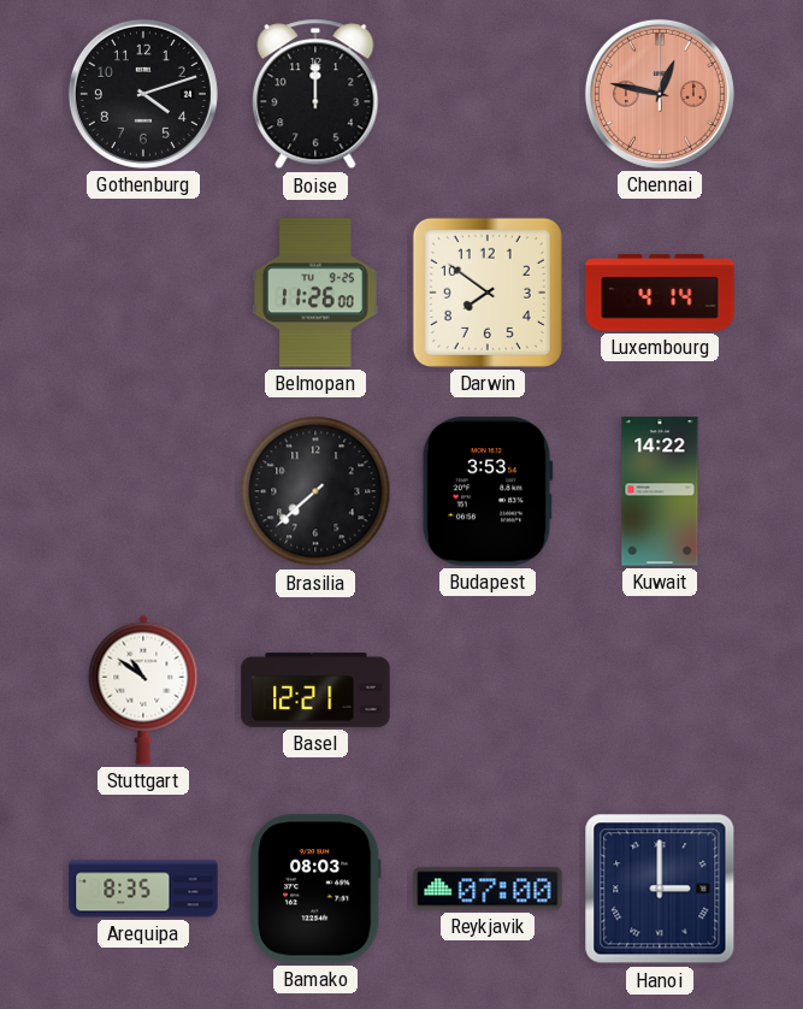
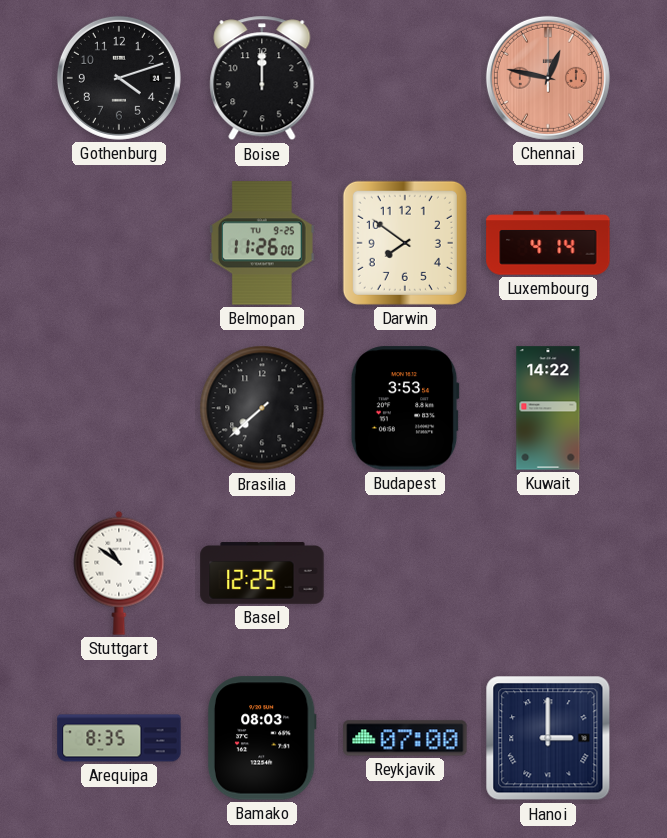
Basel: 12:21 -> 12:25
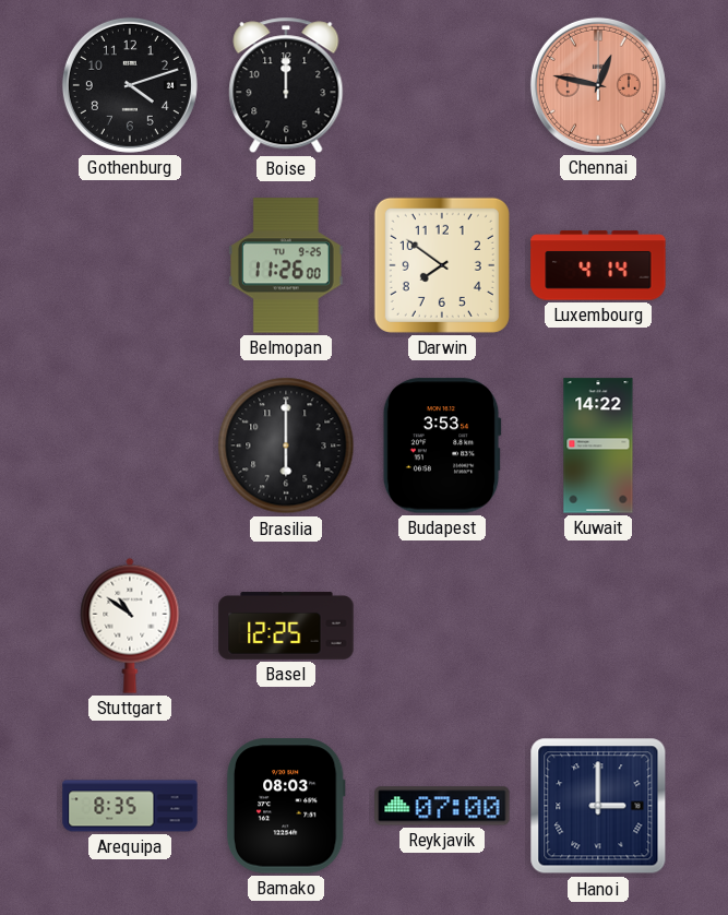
Brasilia: 7:38 -> 6:00
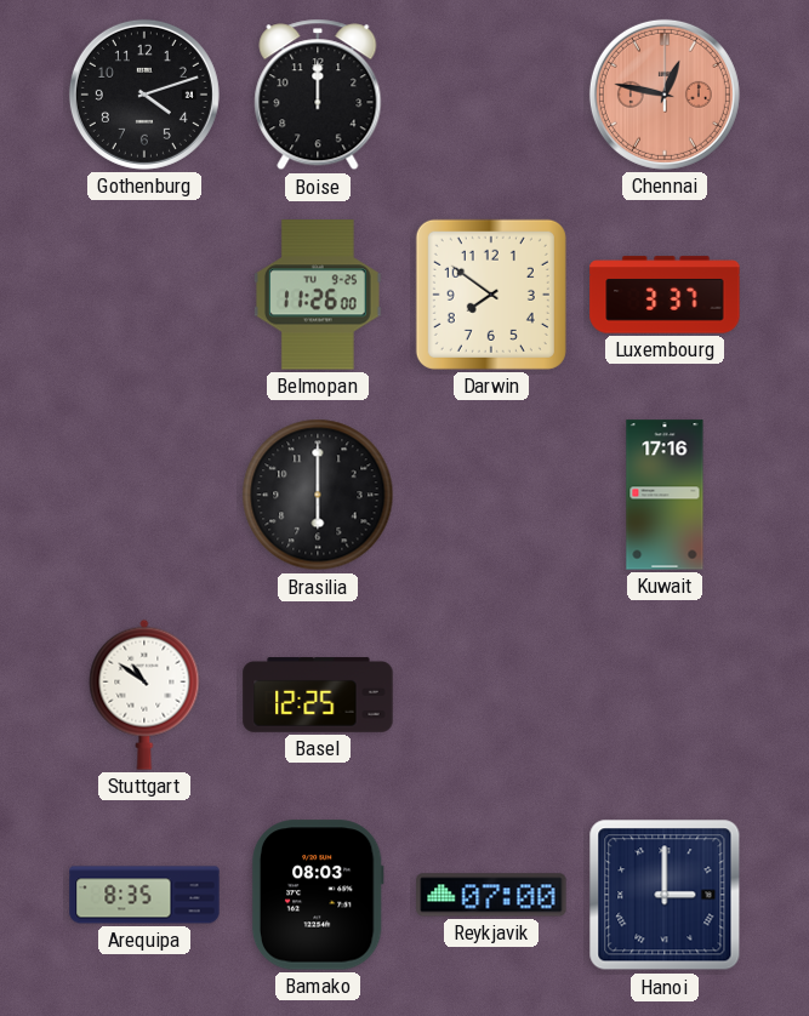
Luxembourg: 4:14 -> 3:37
Budapest: 3:53 -> none
Kuwait: 14:22 -> 17:16
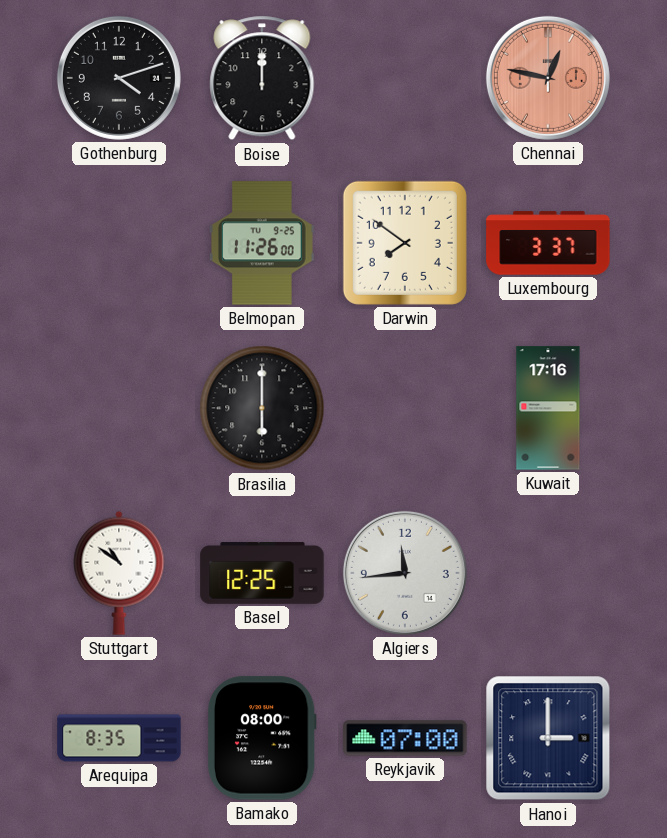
Algiers: none -> 11:44
Bamako: 08:03 -> 08:00
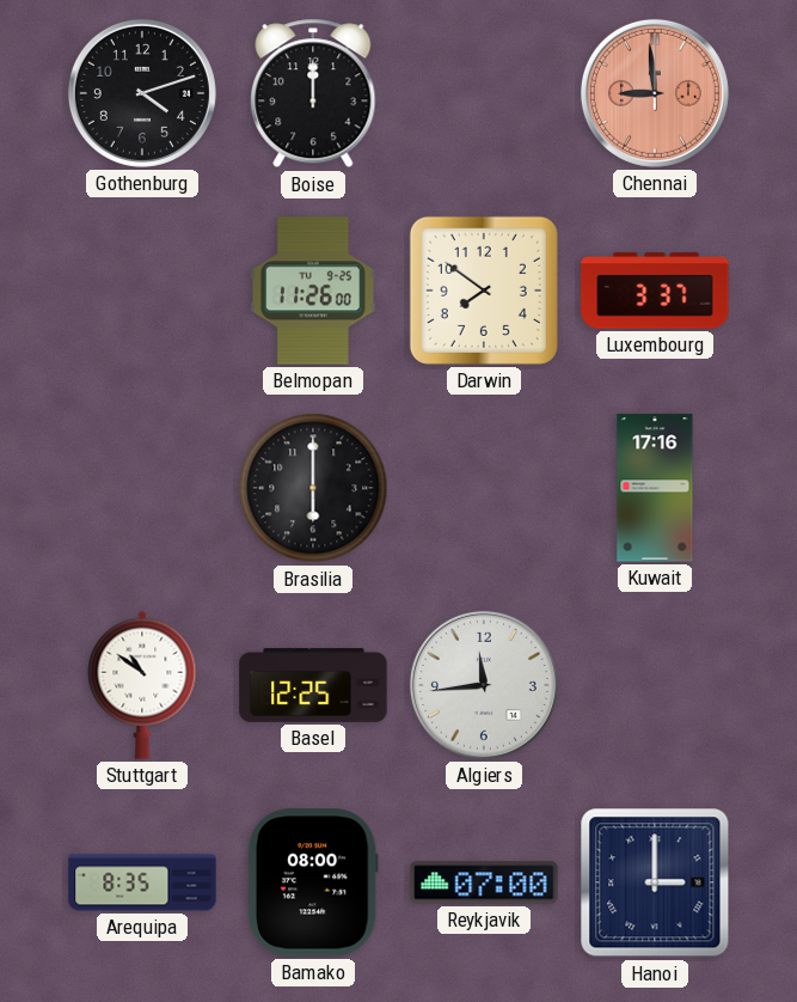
Chennai: 12:47 -> 8:59
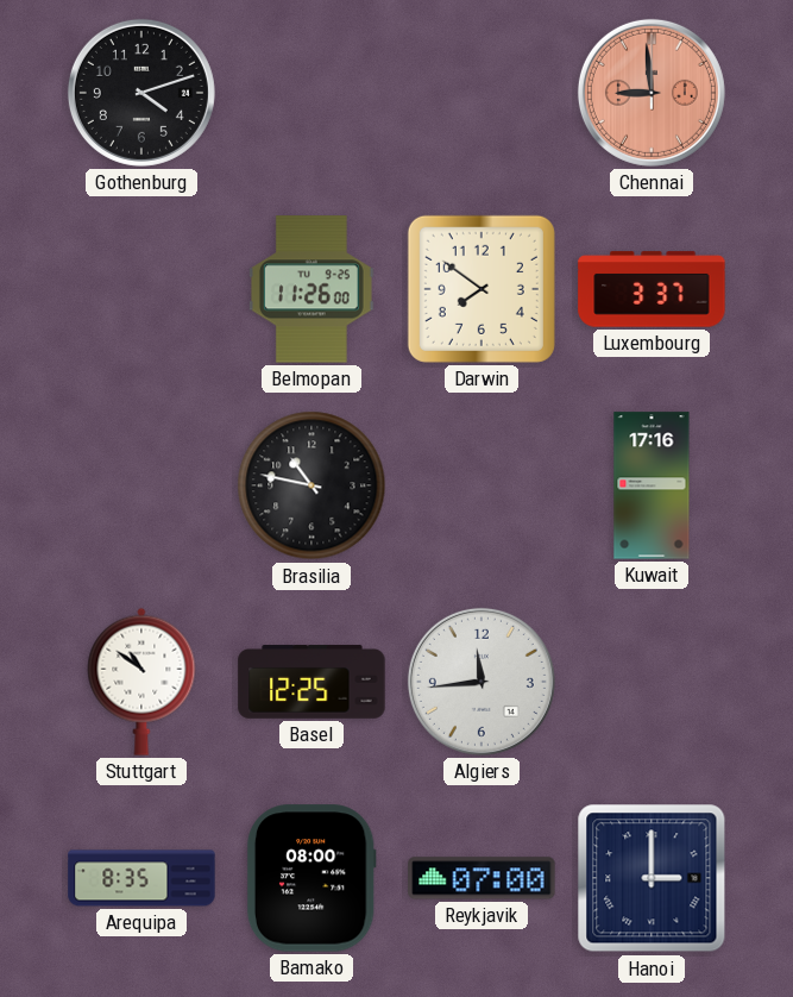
Boise: 12:00 -> none
Brasilia: 6:00 -> 10:47
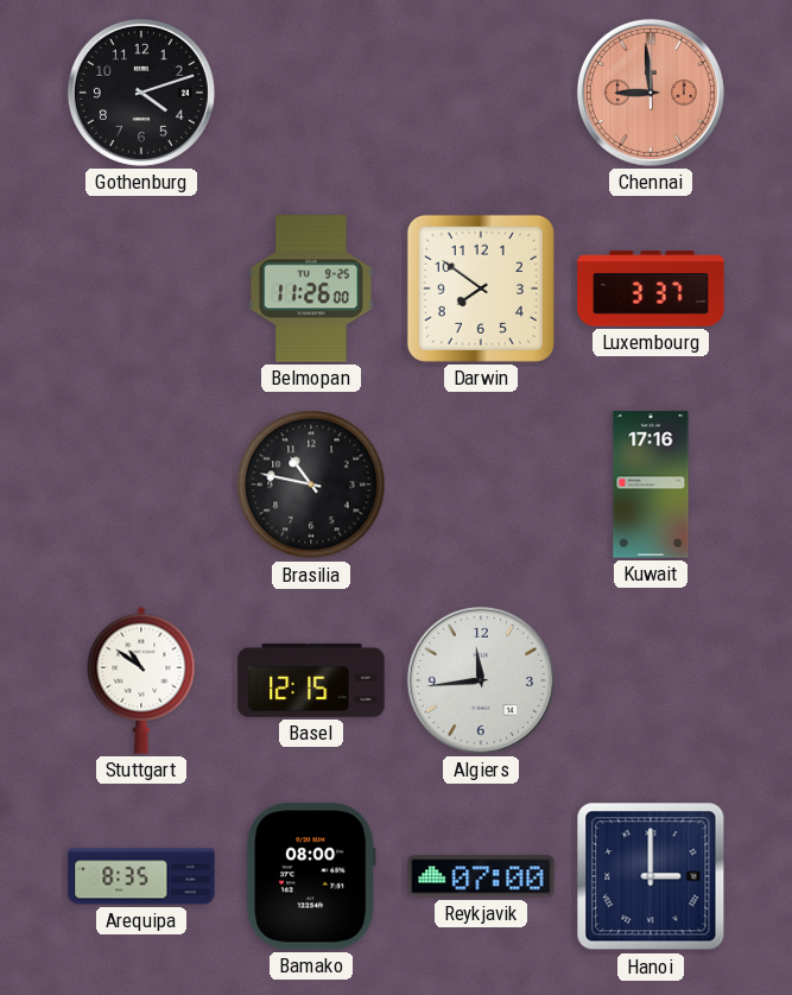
Basel: 12:25 -> 12:15
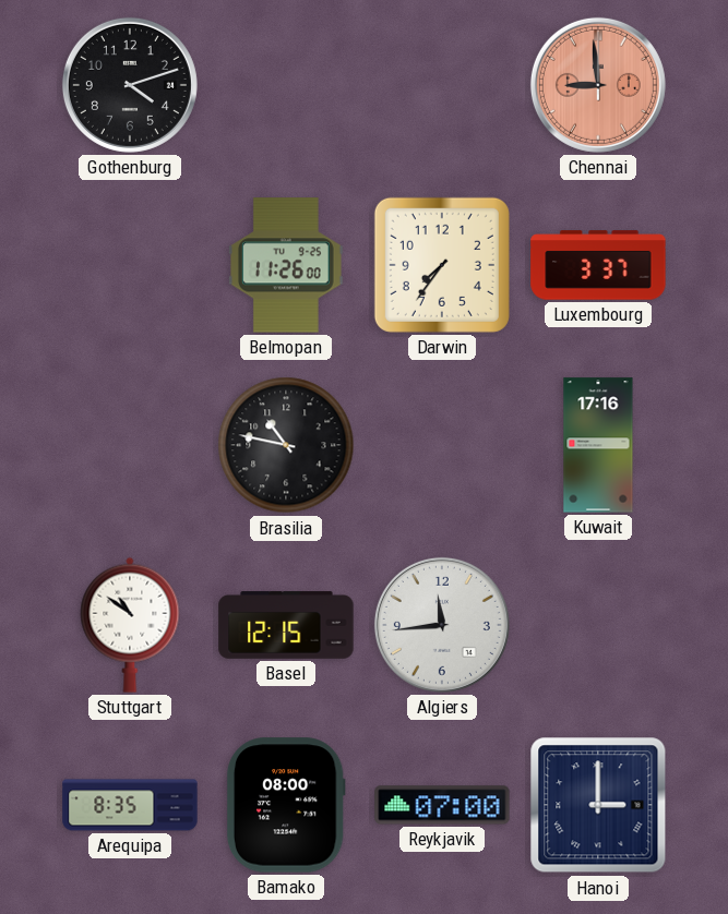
Darwin: 7:51 -> 7:36
